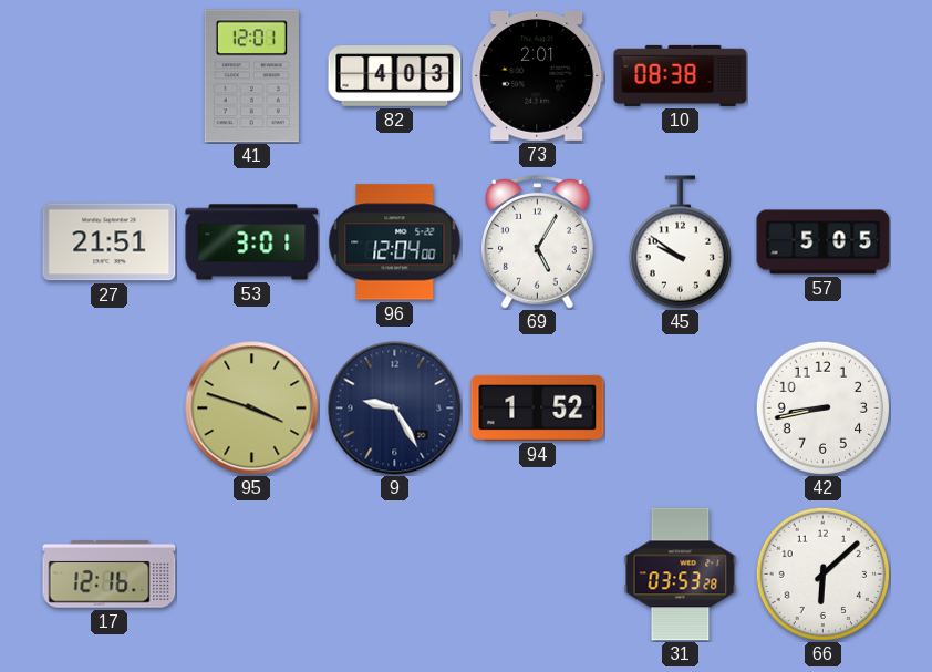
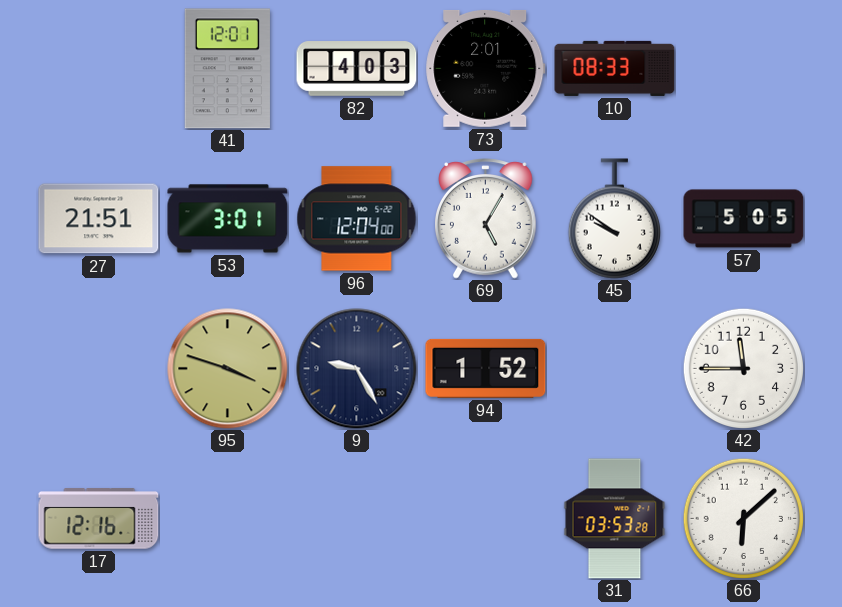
10: 08:38 -> 08:33
42: 8:43 -> 11:45
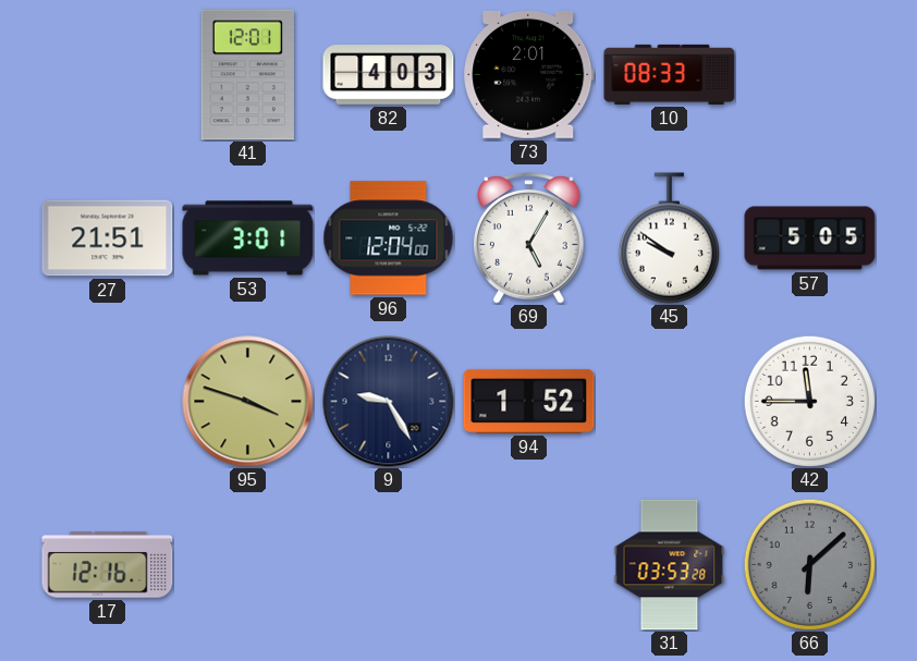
66 dial: white -> grey
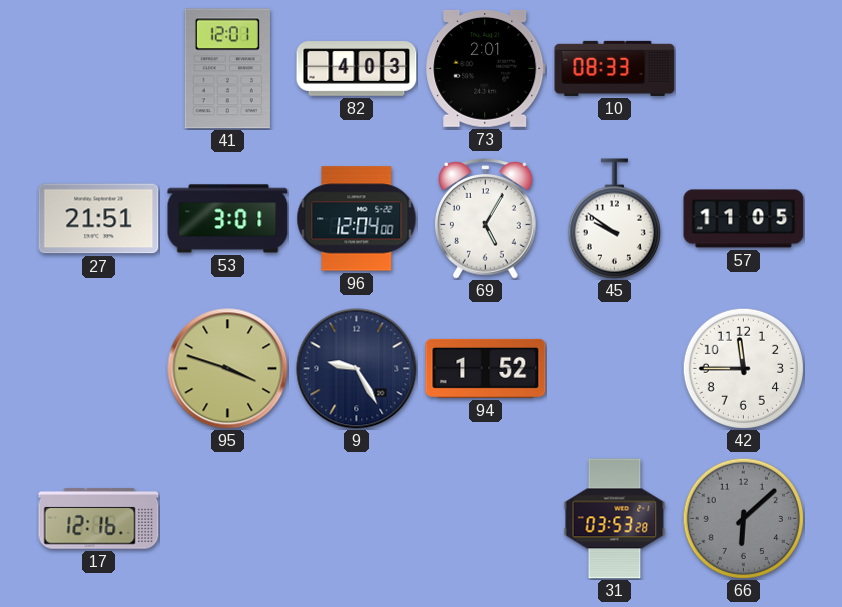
57: 5:05 -> 11:05
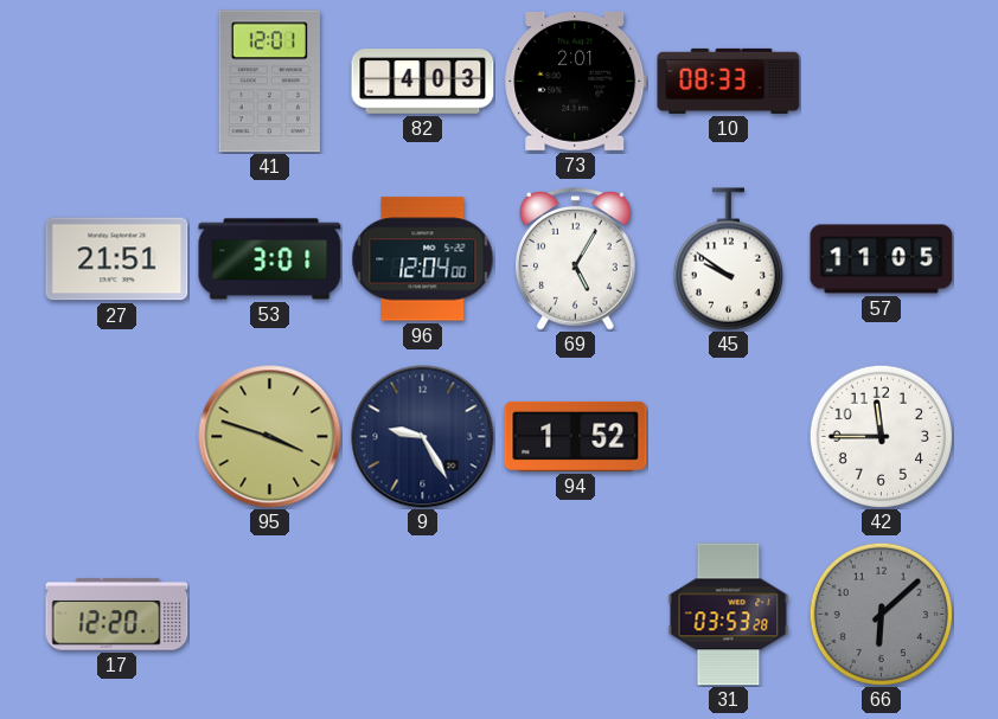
17: 12:16 -> 12:20
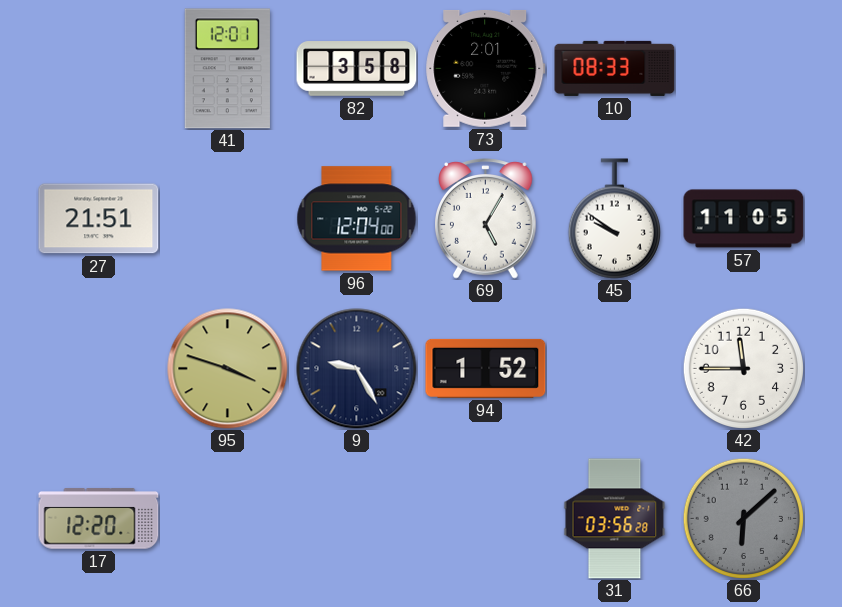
82: 4:03 -> 3:58
53: 3:01 -> none
31: 03:53 -> 03:56
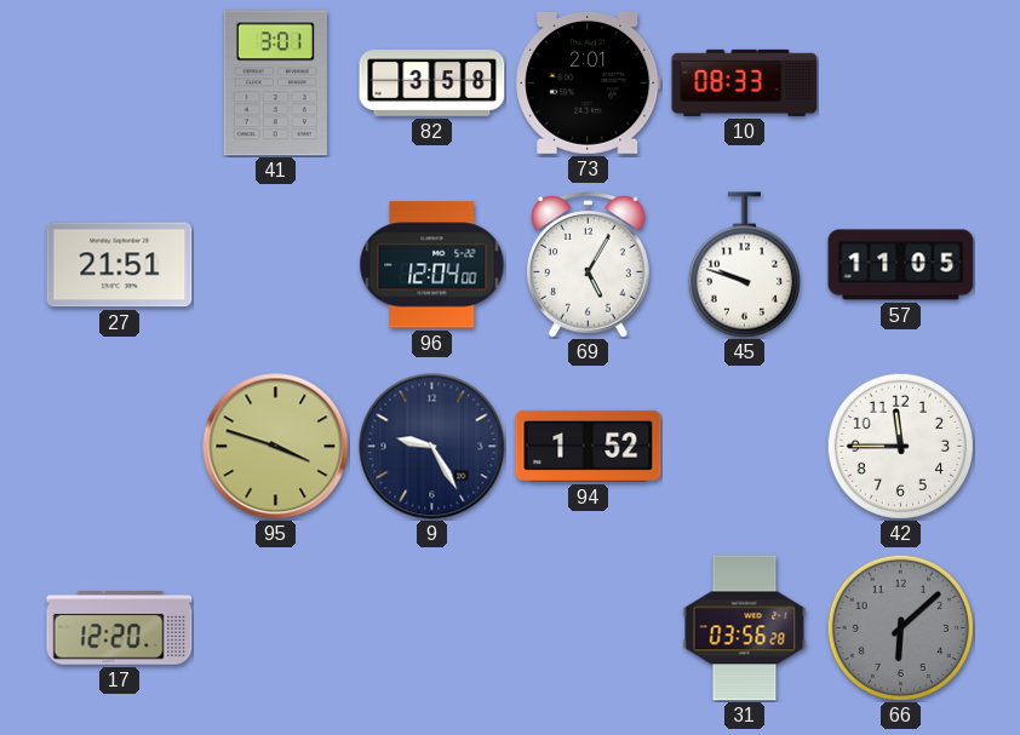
41: 12:01 -> 3:01
45: 9:51 -> 9:48
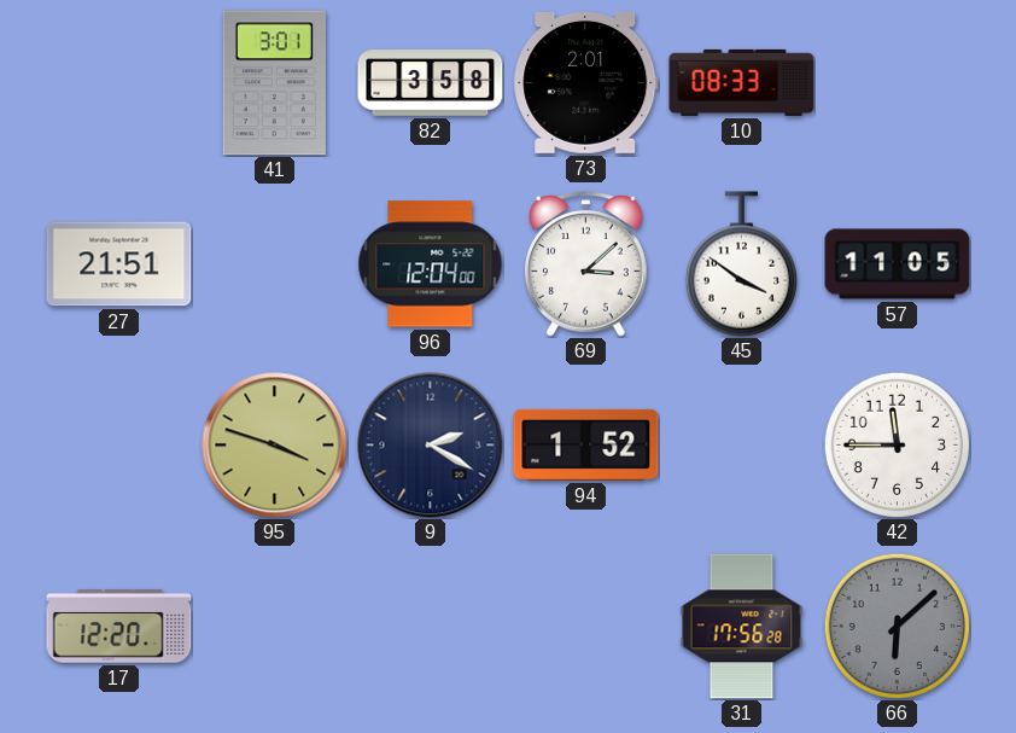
69: 5:05 -> 3:08
45: 9:48 -> 3:51
9: 9:25 -> 2:20
31: 03:56 -> 17:56
